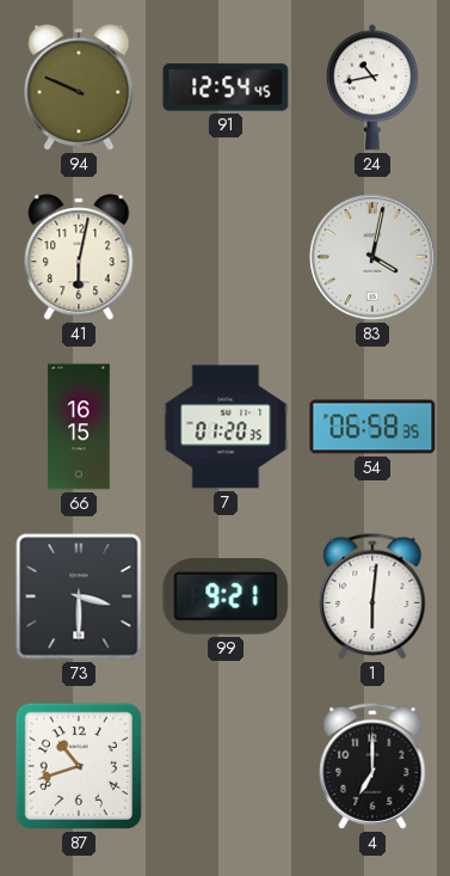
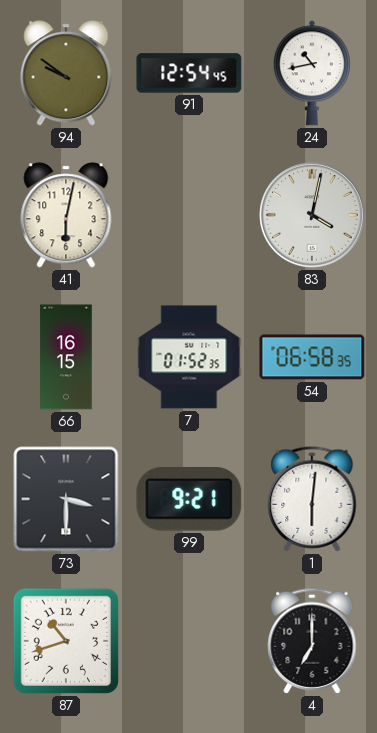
94: 9:49 -> 9:51
7: 01:20 -> 01:52
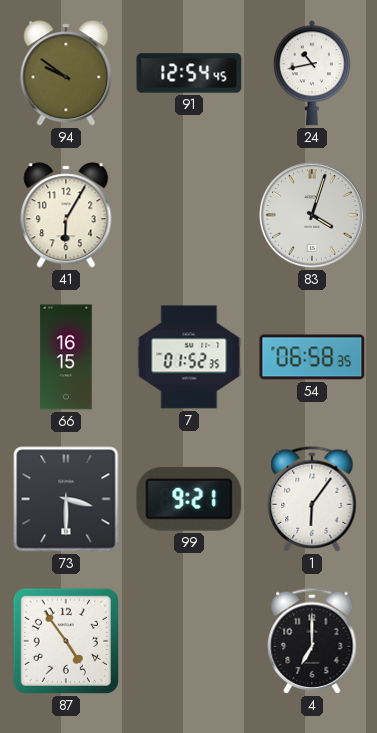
41: 6:02 -> 6:05
83: 4:02 -> 4:03
1: 6:01 -> 6:06
87: 10:42 -> 4:54
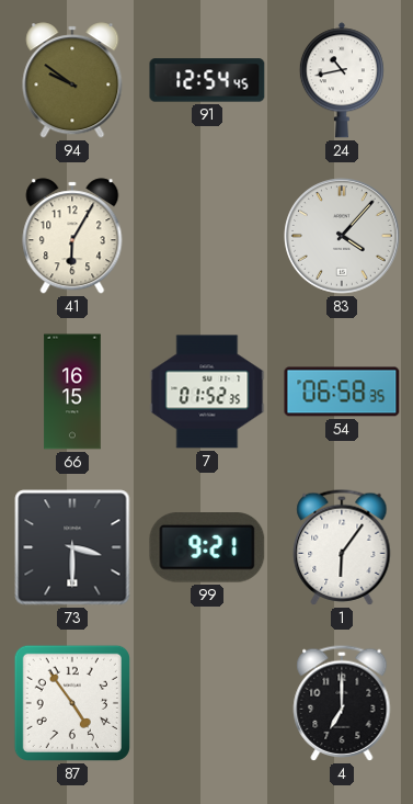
83: 4:03 -> 4:07
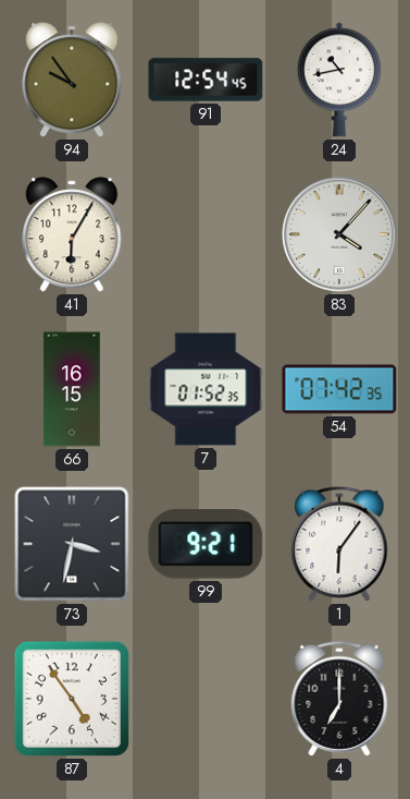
94: 9:51 -> 9:54
54: 06:58 -> 07:42
73: 3:30 -> 3:32
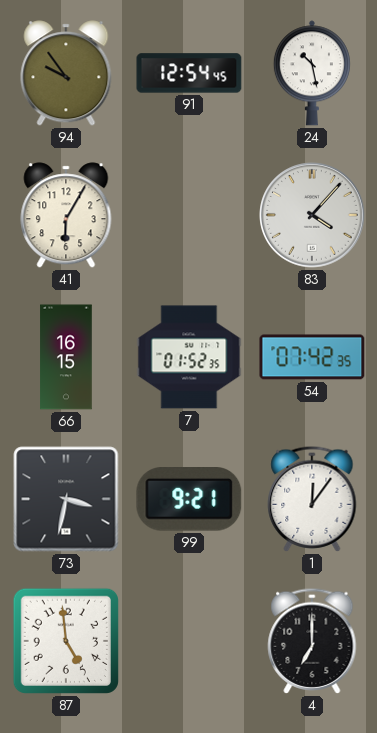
24: 10:43 -> 10:28
1: 6:06 -> 12:06
87: 4:54 -> 4:59
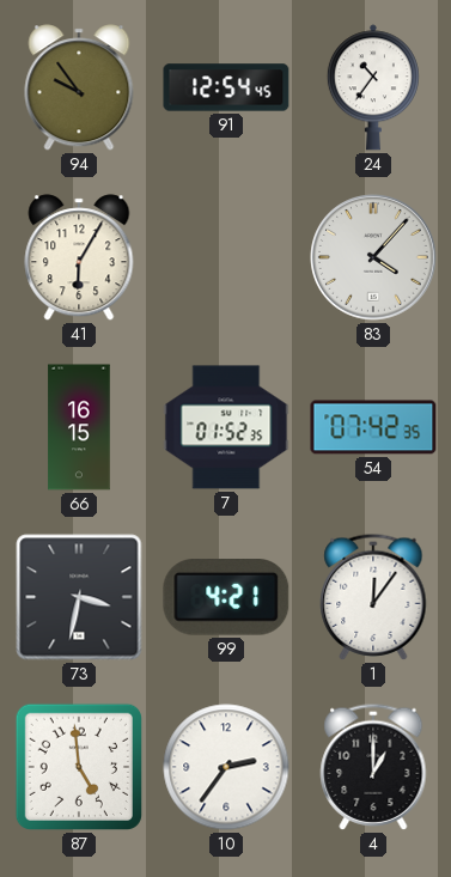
24: 10:28 -> 10:36
99: 9:21 -> 4:21
10: none -> 2:36
4: 7:00 -> 1:00
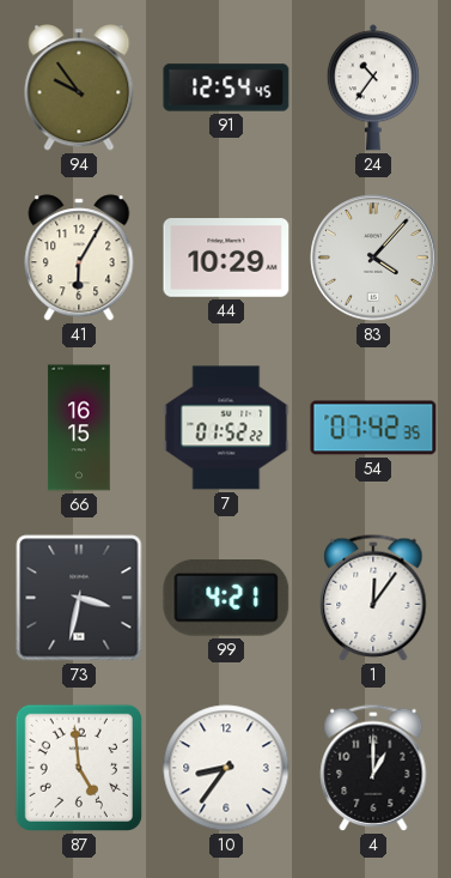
44: none -> 10:29
7: 01:52:35 -> 01:52:22
10: 2:36 -> 8:36
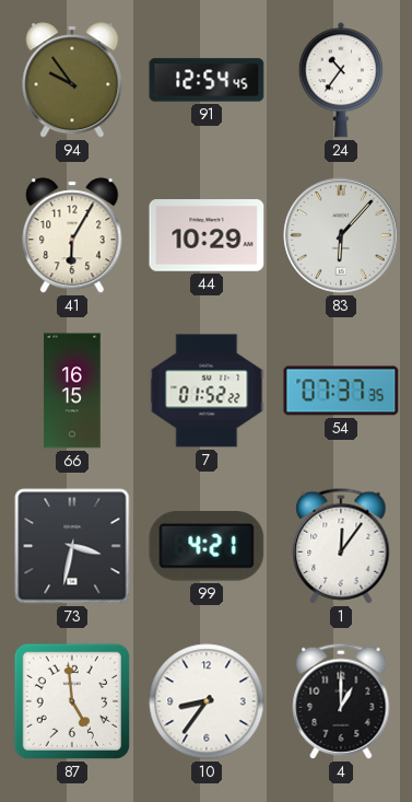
83: 4:07 -> 6:07
54: 07:42 -> 07:37
